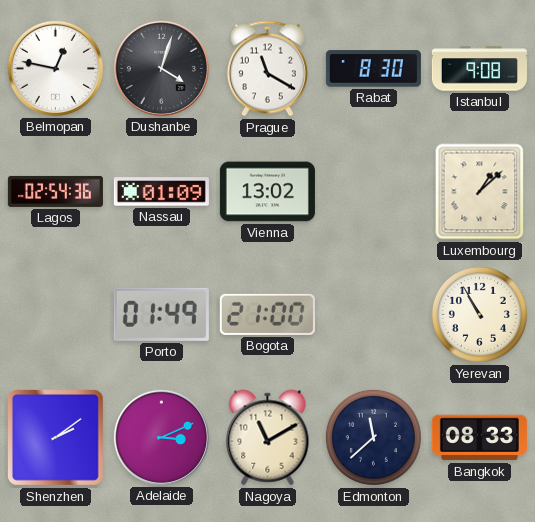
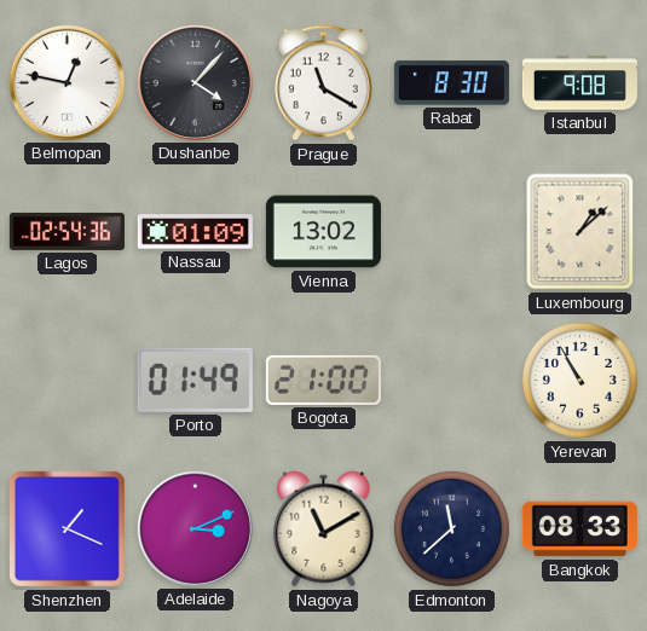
Dushanbe: 4:03 -> 4:07
Shenzhen: 2:09 -> 1:19
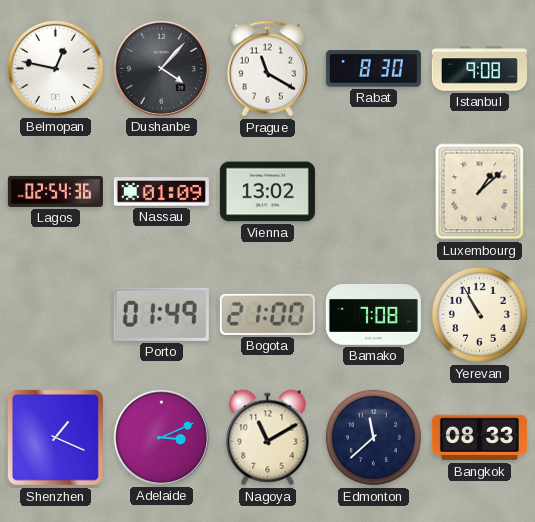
Bamako: none -> 7:08
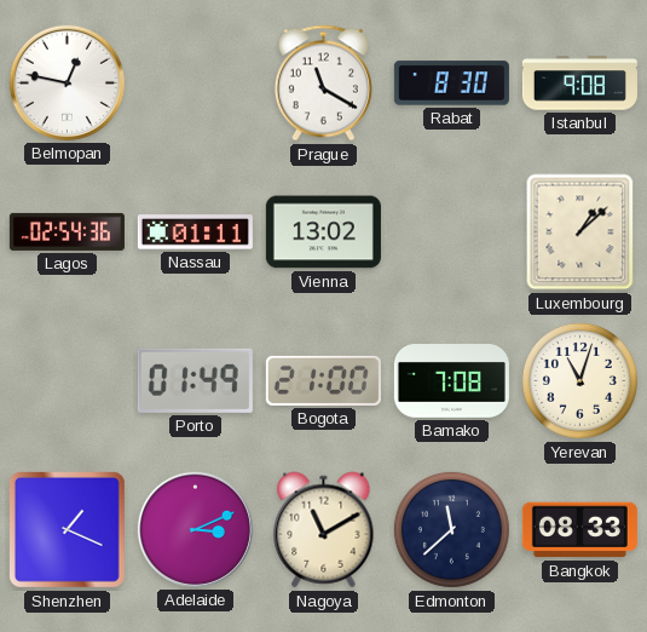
Dushanbe: 4:07 -> none
Nassau: 01:09 -> 01:11
Yerevan: 10:55 -> 11:03
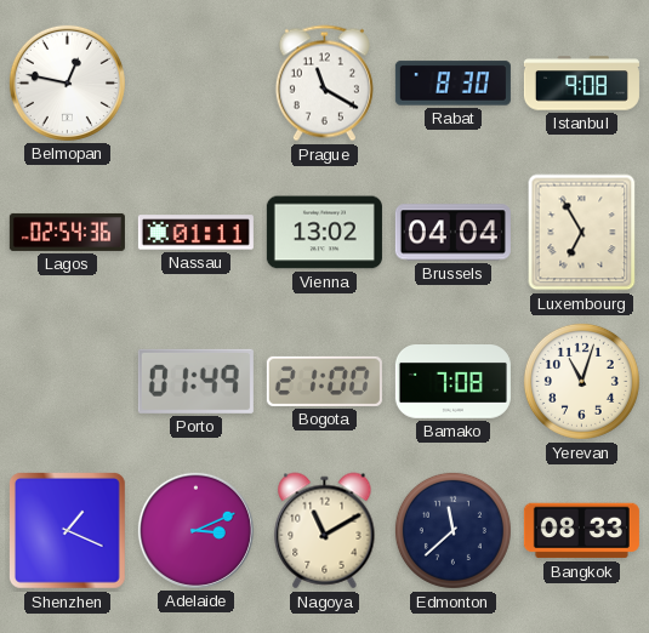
Brussels: none -> 04:04
Luxembourg: 1:08 -> 6:55
